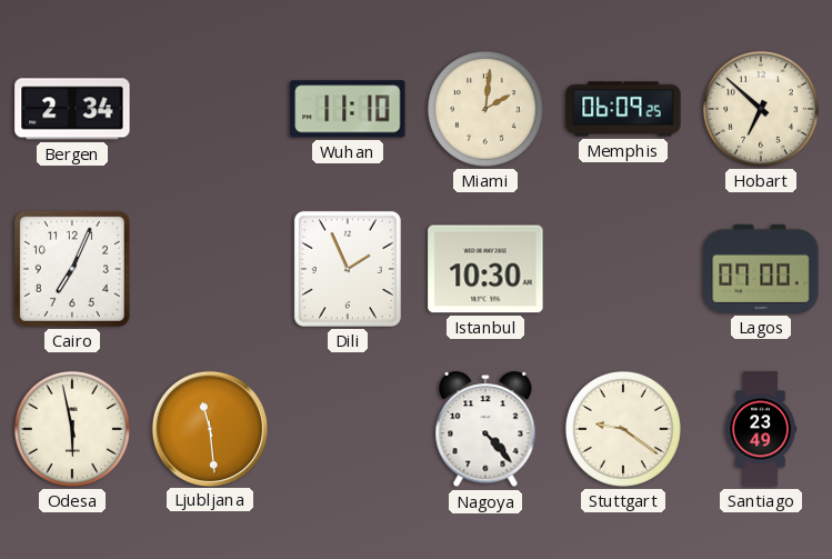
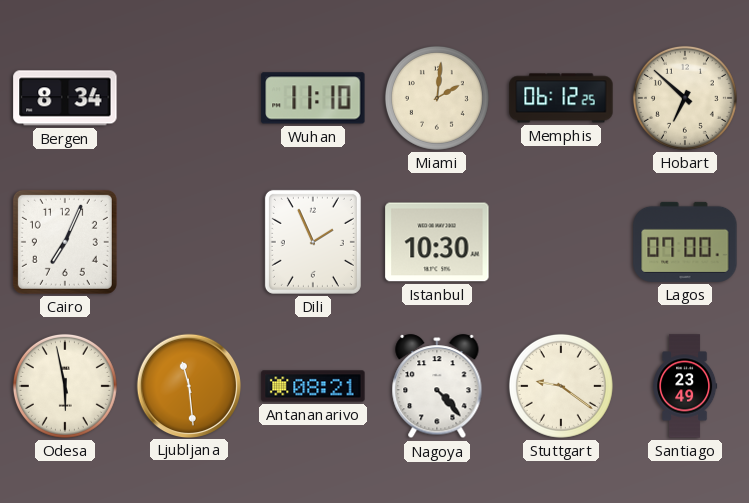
Bergen: 2:34 -> 8:34
Memphis: 06:09 -> 06:12
Antananarivo: none -> 08:21
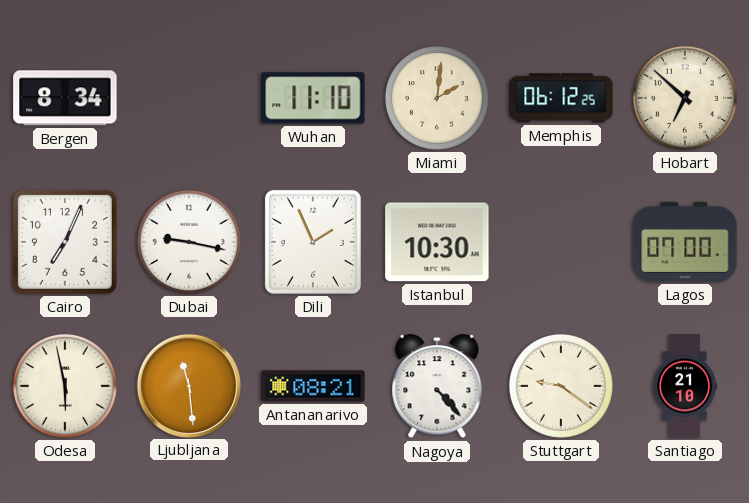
Dubai: none -> 9:17
Santiago: 23:49 -> 21:10
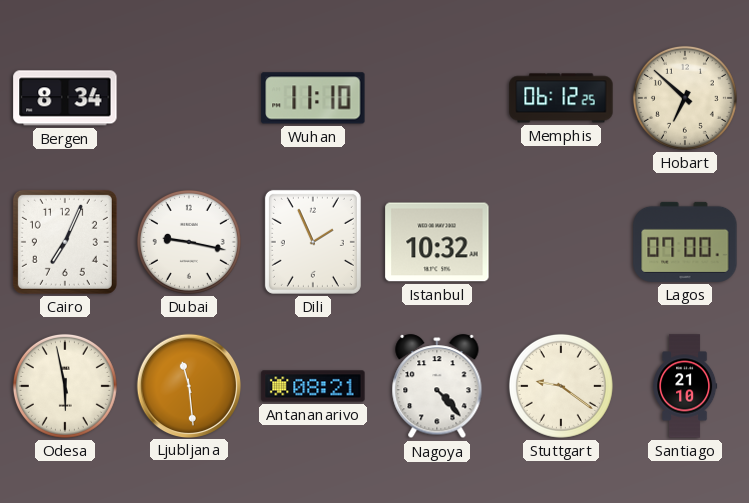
Miami: 2:01 -> none
Istanbul: 10:30 -> 10:32
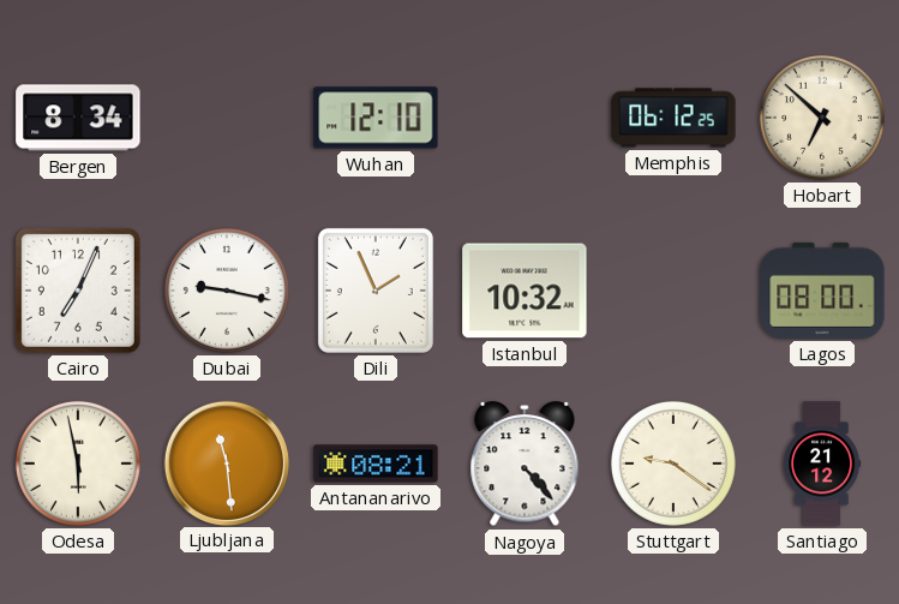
Wuhan: 11:10 -> 12:10
Lagos: 07:00 -> 08:00
Santiago: 21:10 -> 21:12
